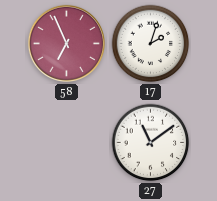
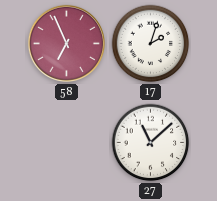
27: 11:09 -> 11:08
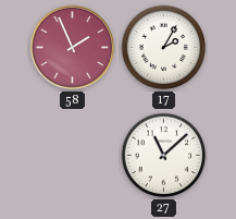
58: 6:56 -> 1:56
17: 2:03 -> 2:05
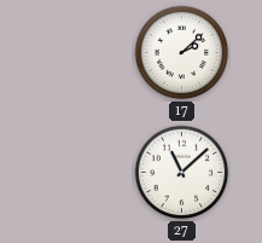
58: 1:56 -> none
17: 2:05 -> 2:08
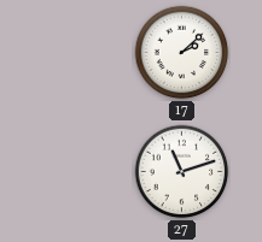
27: 11:08 -> 11:12
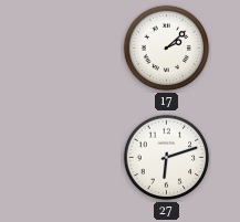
27: 11:12 -> 6:12
